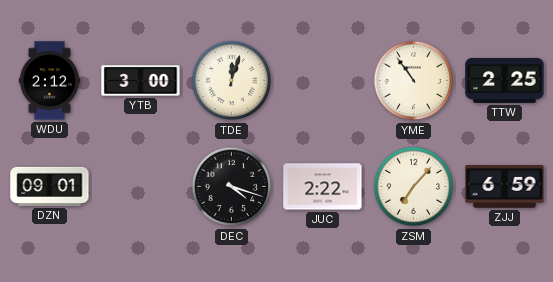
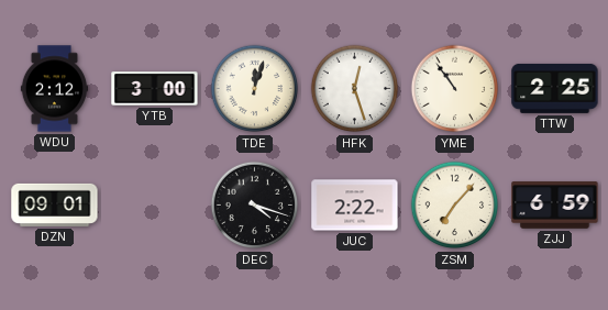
HFK: none -> 12:27
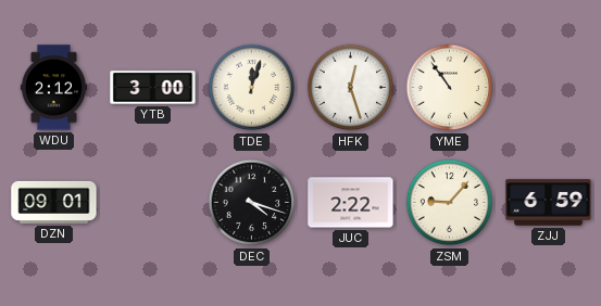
TTW: 2:25 -> none
ZSM: 7:07 -> 9:07
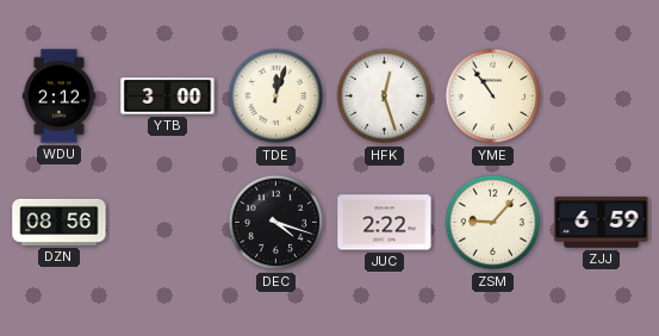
DZN: 09:01 -> 08:56
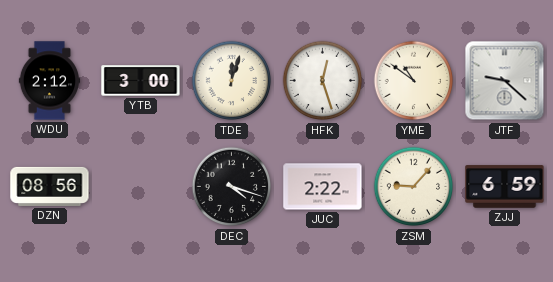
YME: 10:54 -> 10:51
JTF: none -> 9:22
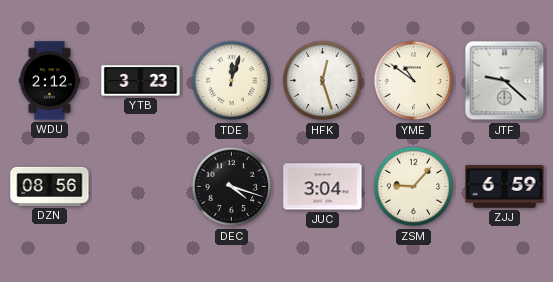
YTB: 3:00 -> 3:23
JUC: 2:22 -> 3:04
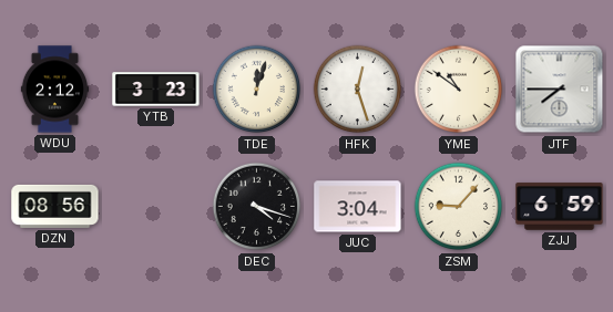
JTF: 9:22 -> 7:45
